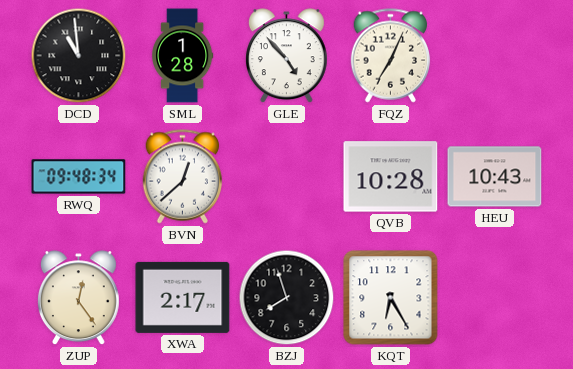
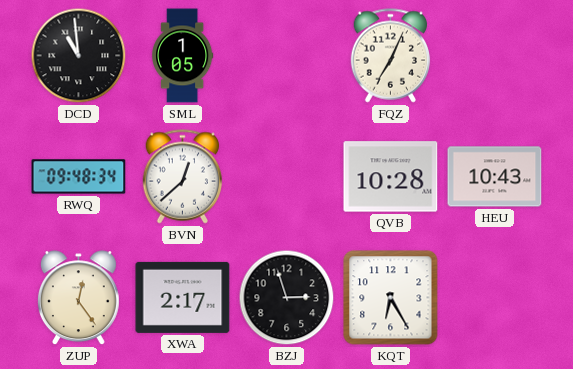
SML: 1:28 -> 1:05
GLE: 4:53 -> none
BZJ: 7:57 -> 2:57
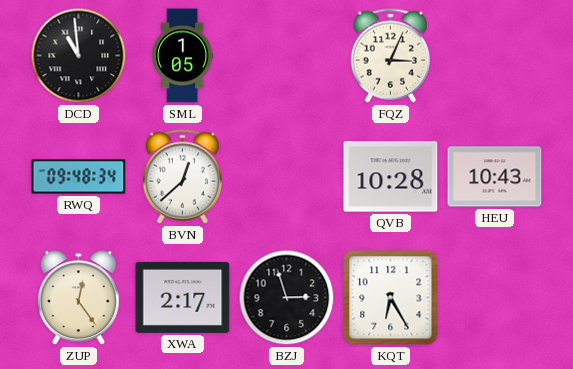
FQZ: 7:04 -> 3:04
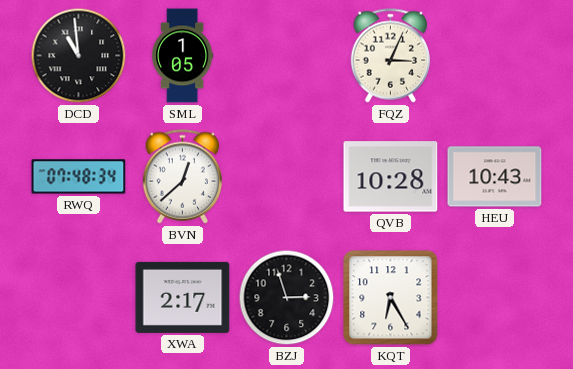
RWQ: 09:48 -> 07:48
ZUP: 12:24 -> none
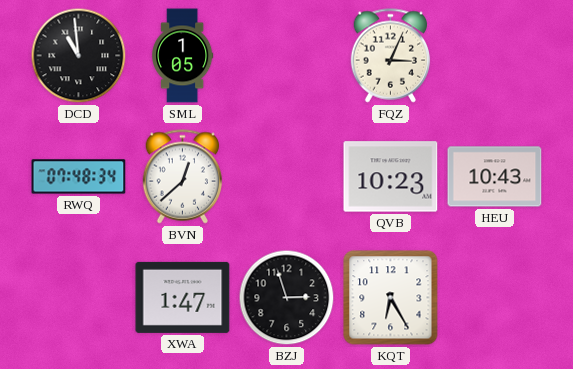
QVB: 10:28 -> 10:23
XWA: 2:17 -> 1:47
